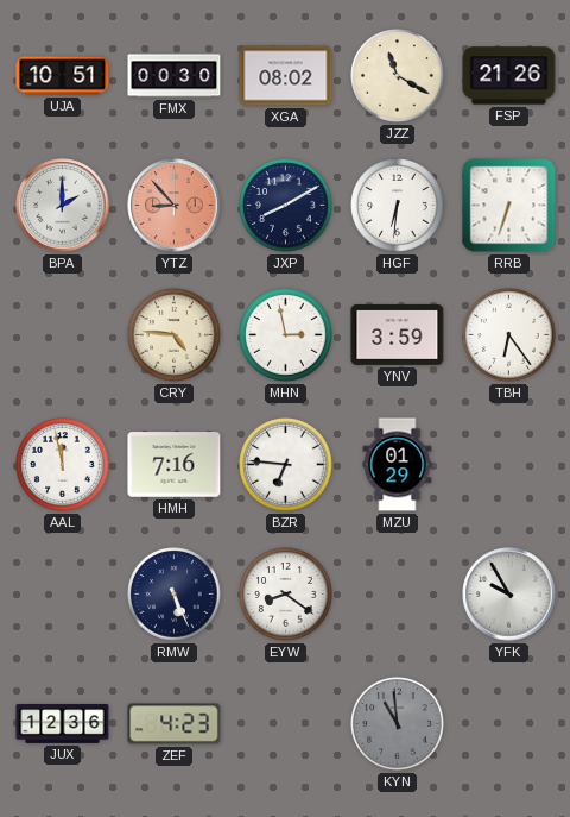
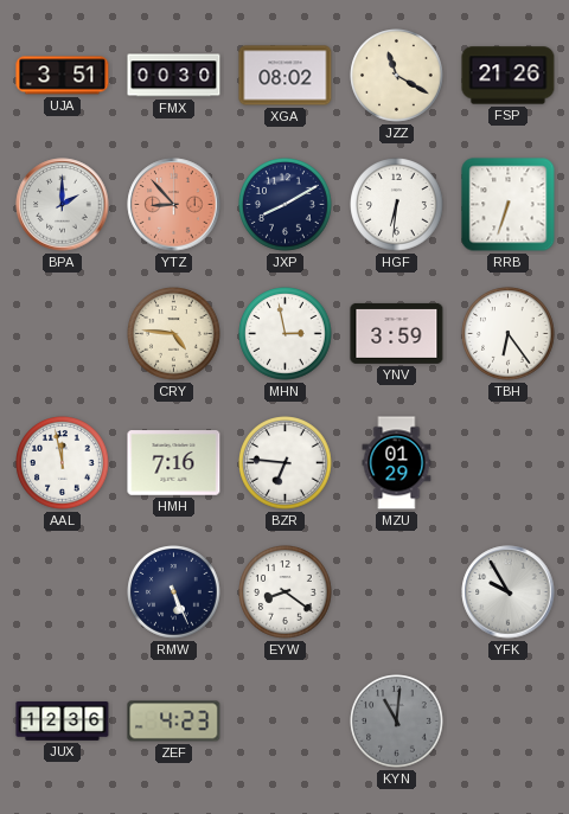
UJA: 10:51 -> 3:51
KYN: 10:59 -> 11:01
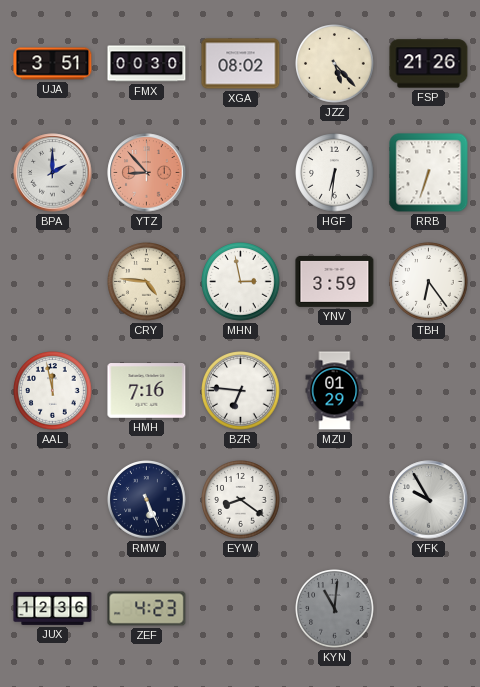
JZZ: 11:20 -> 5:23
JXP: 8:10 -> none
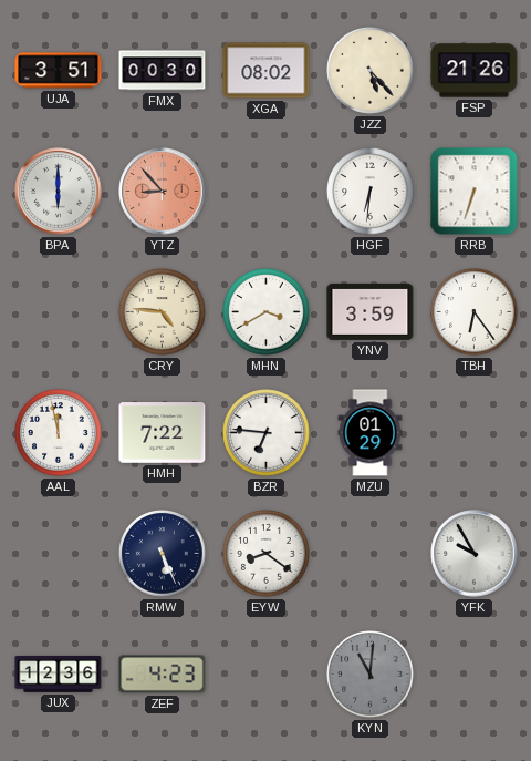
BPA: 2:00 -> 6:00
MHN: 2:58 -> 3:40
HMH: 7:16 -> 7:22
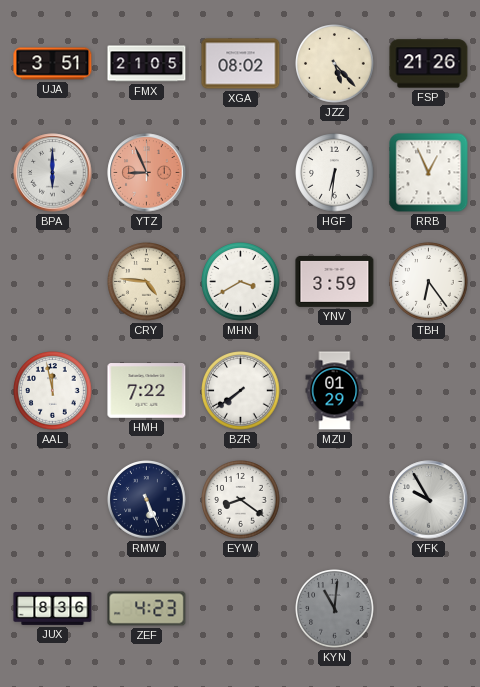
FMX: 00:30 -> 21:05
YTZ: 8:53 -> 8:56
RRB: 6:33 -> 12:56
BZR: 6:46 -> 7:39
JUX: 12:36 -> 8:36
